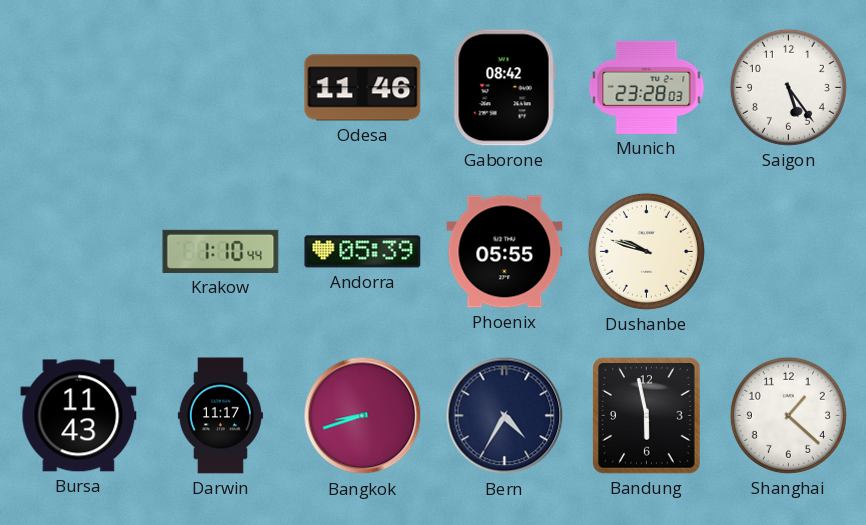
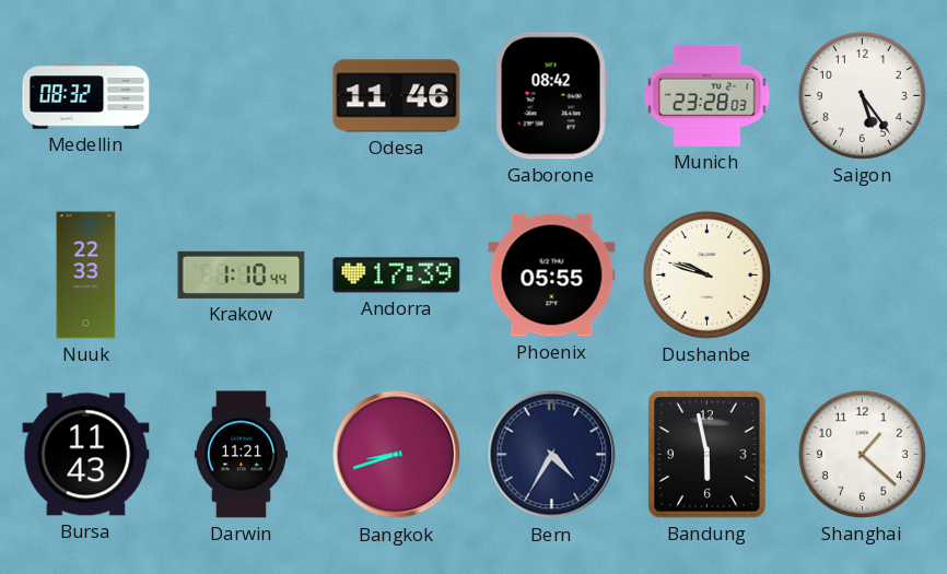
Medellin: none -> 08:32
Nuuk: none -> 22:33
Andorra: 05:39 -> 17:39
Darwin: 11:17 -> 11:21
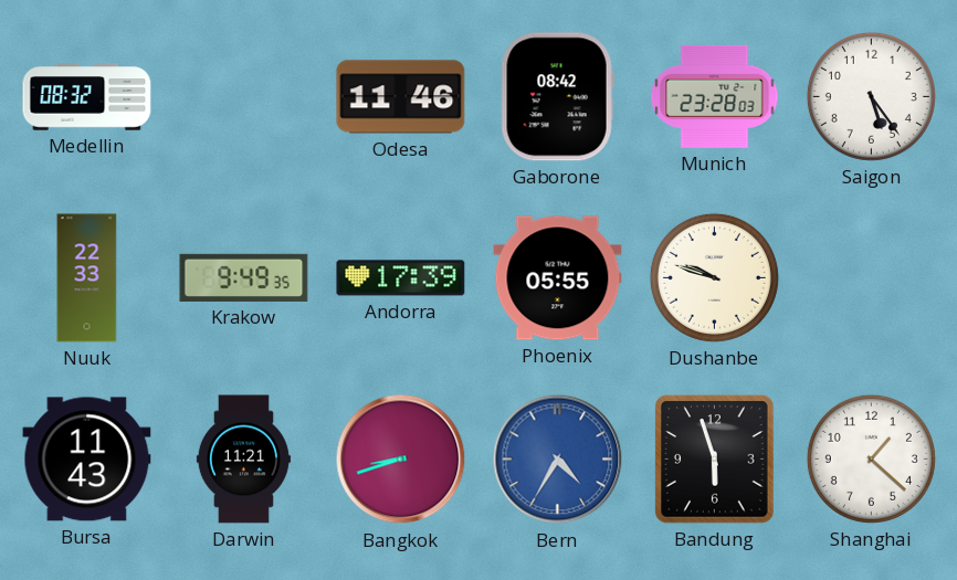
Krakow: 1:10 -> 9:49
Bern dial: navy -> blue
Bandung: 5:58 -> 5:57
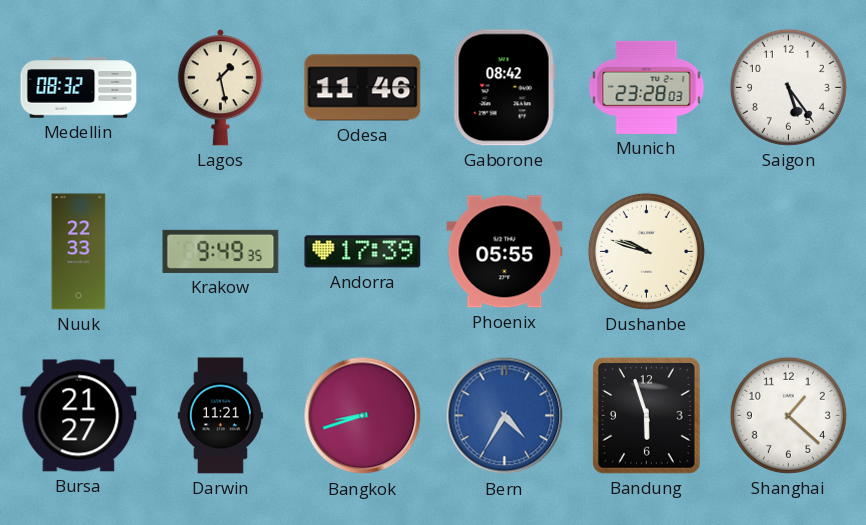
Lagos: none -> 1:28
Bursa: 11:43 -> 21:27
